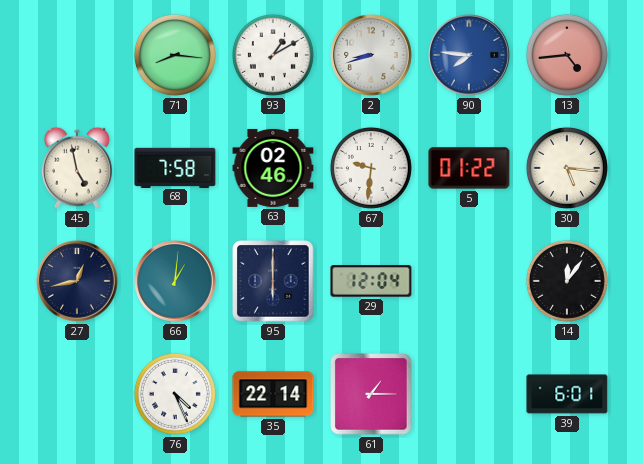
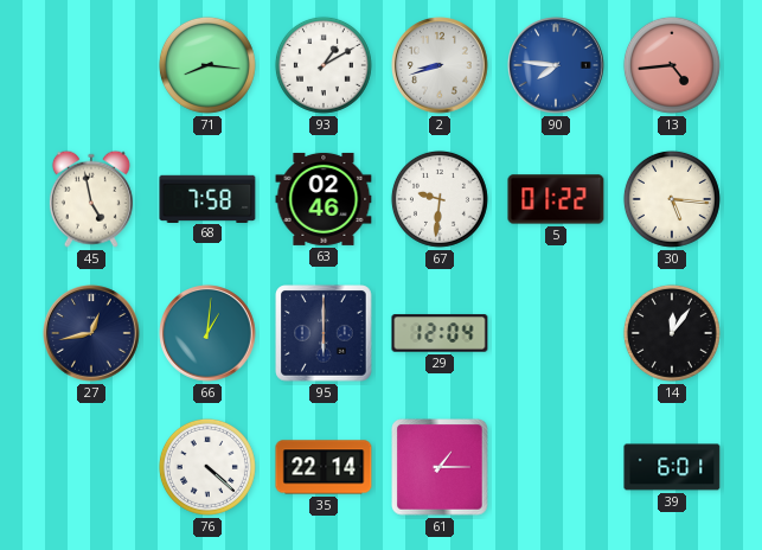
76: 4:26 -> 4:22
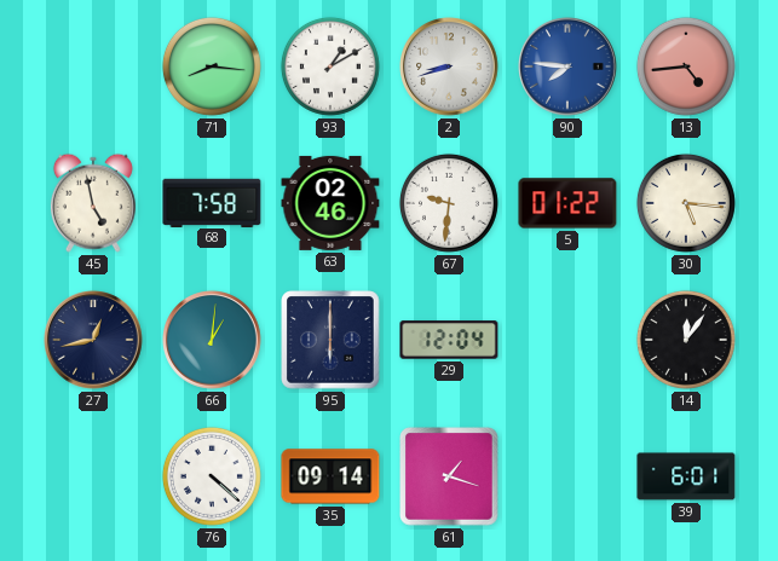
35: 22:14 -> 09:14
61: 1:15 -> 1:18
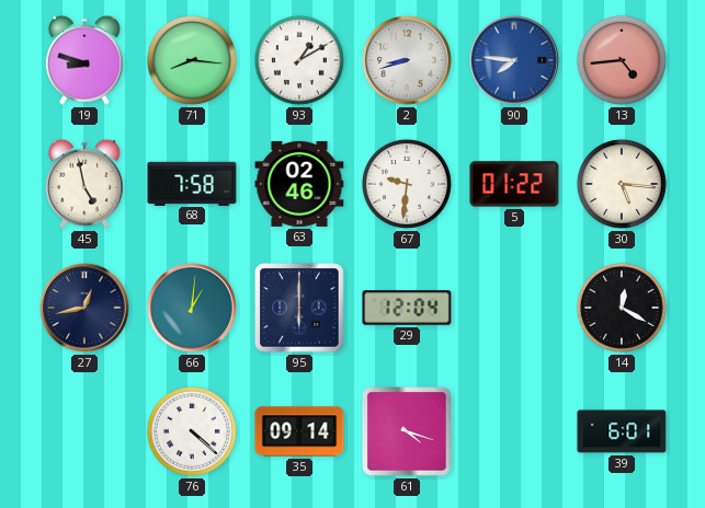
19: none -> 8:48
14: 12:06 -> 12:20
61: 1:18 -> 4:18
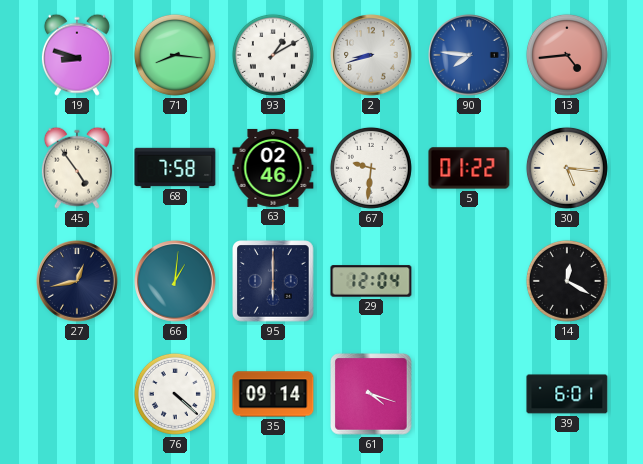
45: 4:58 -> 4:54
